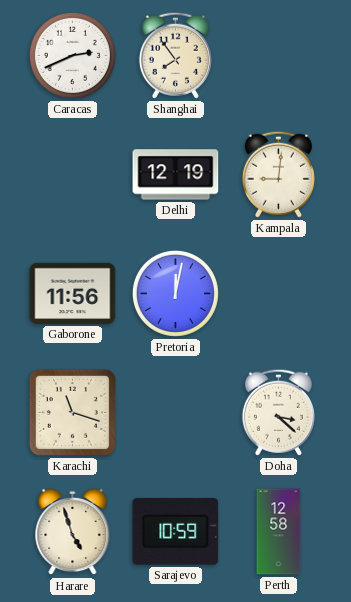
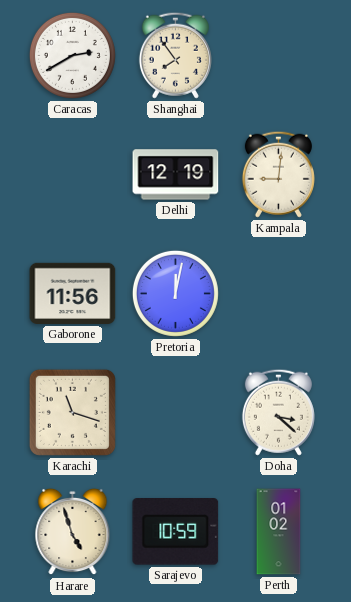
Caracas: 2:41 -> 2:40
Perth: 12:58 -> 01:02
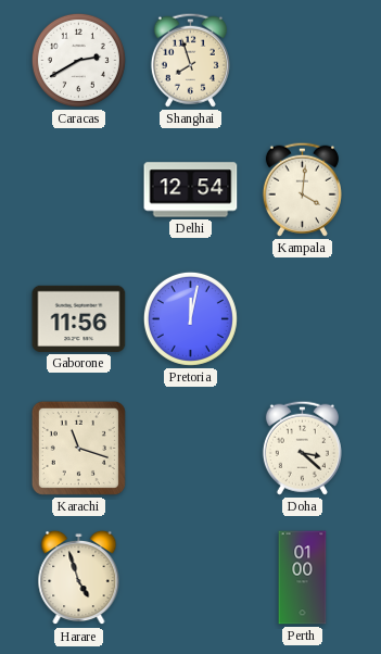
Shanghai: 7:54 -> 7:57
Delhi: 12:19 -> 12:54
Kampala: 9:01 -> 4:01
Sarajevo: 10:59 -> none
Perth: 01:02 -> 01:00
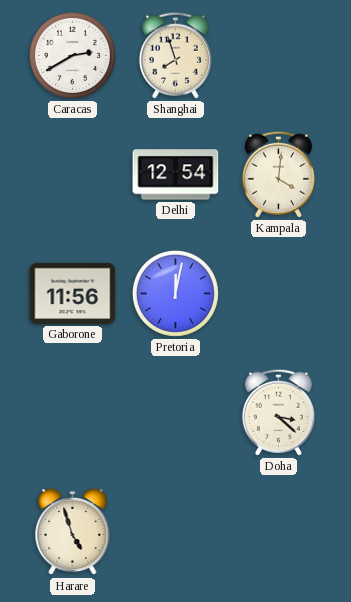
Karachi: 11:18 -> none
Perth: 01:00 -> none
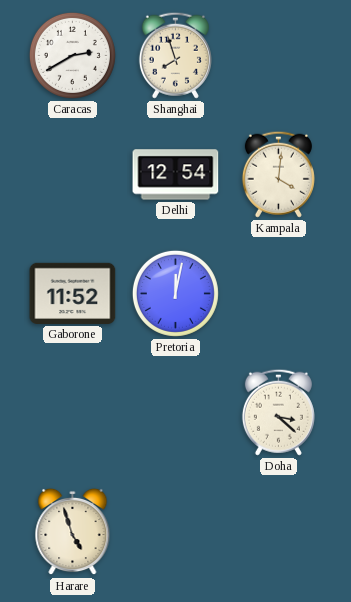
Gaborone: 11:56 -> 11:52
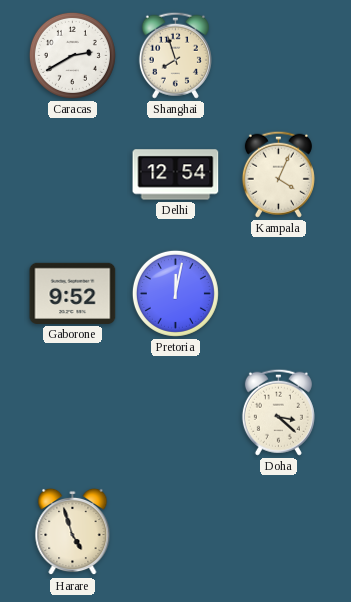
Kampala: 4:01 -> 4:04
Gaborone: 11:52 -> 9:52
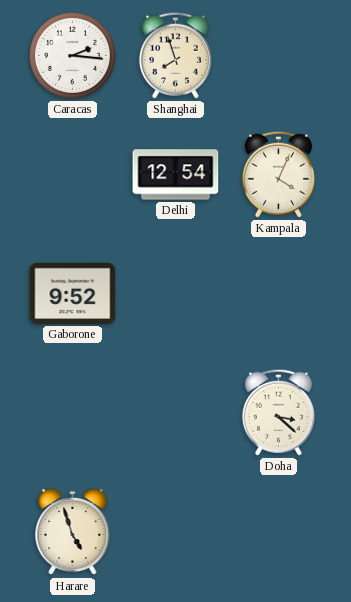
Caracas: 2:40 -> 2:16
Pretoria: 12:02 -> none
